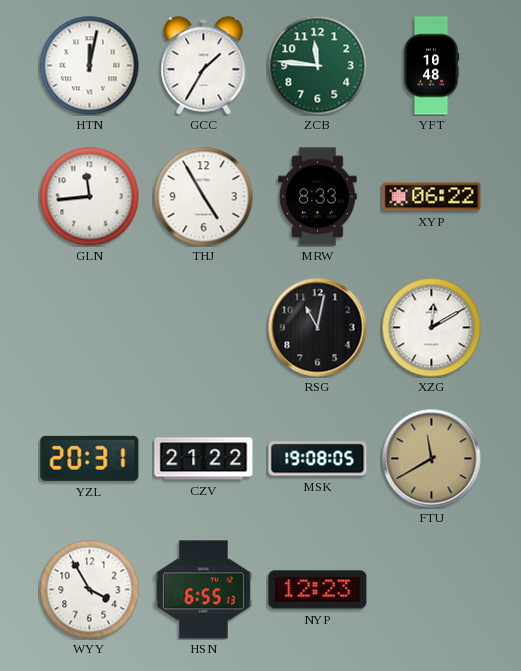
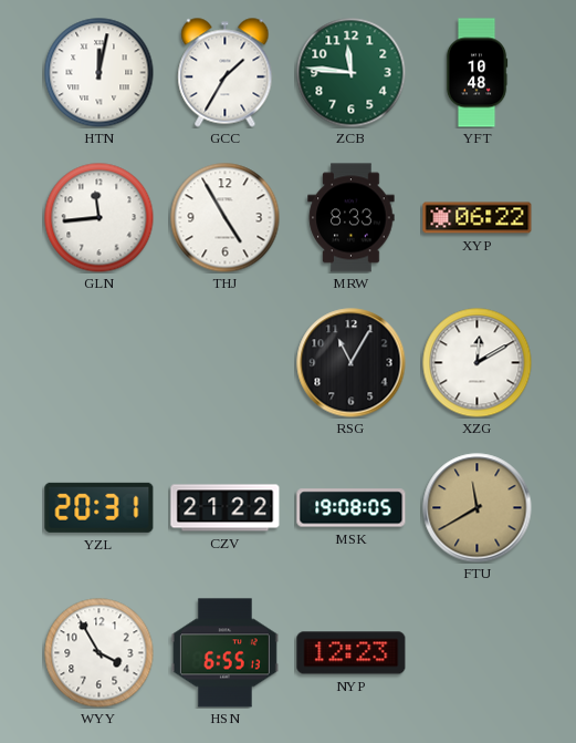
RSG: 11:02 -> 11:05
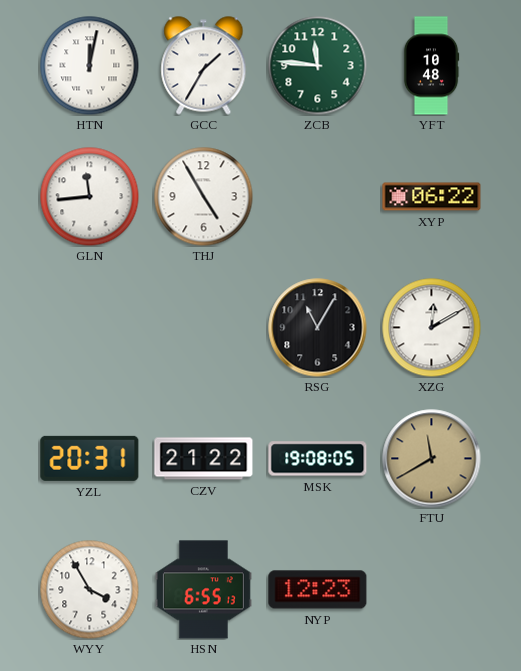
MRW: 8:33 -> none
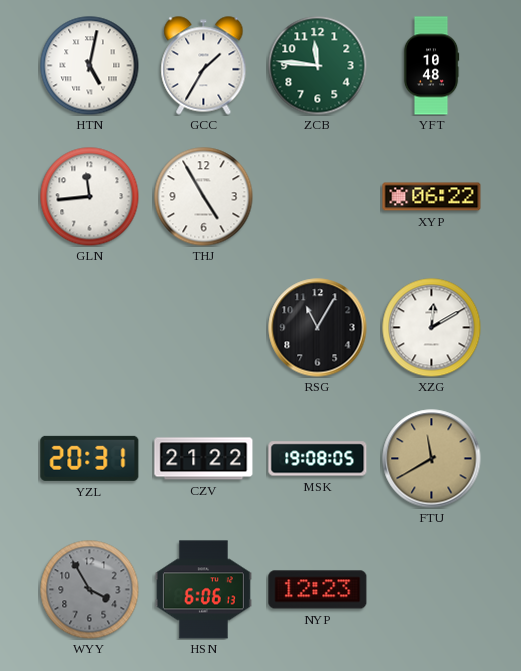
HTN: 12:02 -> 5:02
WYY dial: white -> grey
HSN: 6:55 -> 6:06
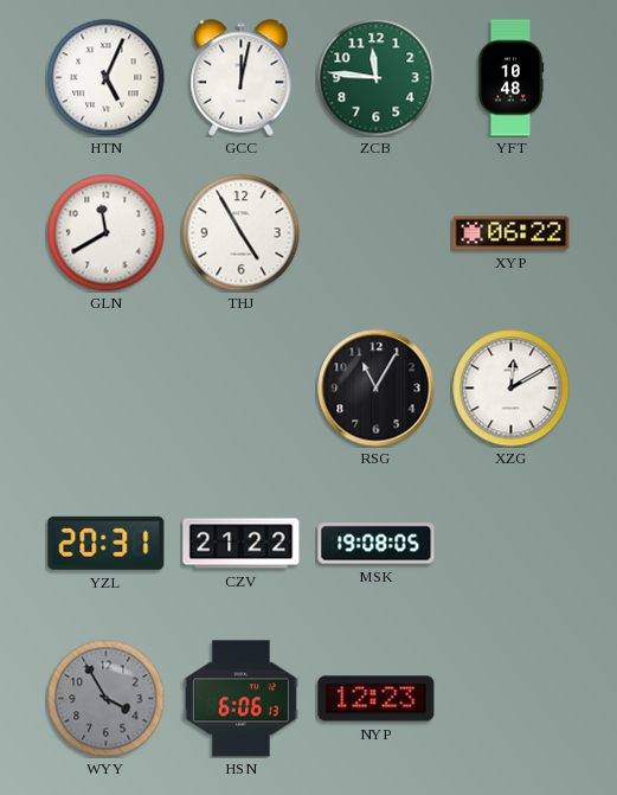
HTN: 5:02 -> 5:04
GCC: 1:35 -> 12:02
GLN: 11:44 -> 11:40
FTU: 11:40 -> none
